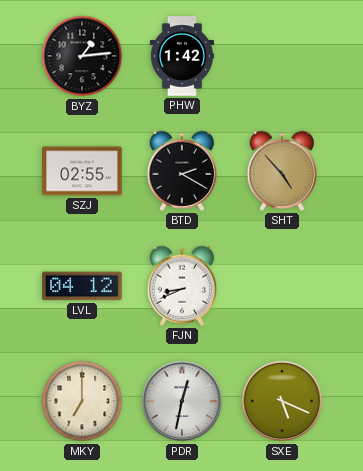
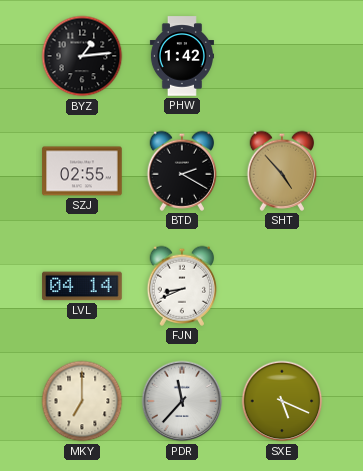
LVL: 04:12 -> 04:14
PDR: 12:32 -> 11:37
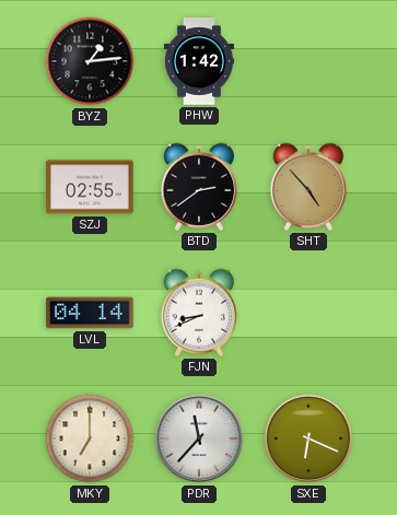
BTD: 2:20 -> 2:39
SXE: 5:19 -> 6:19
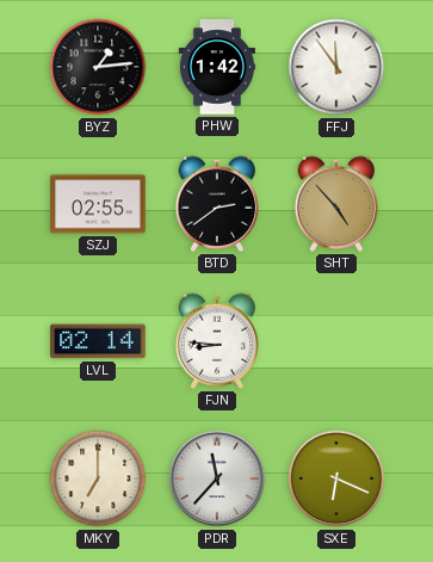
FFJ: none -> 11:54
LVL: 04:14 -> 02:14
FJN: 8:41 -> 8:46
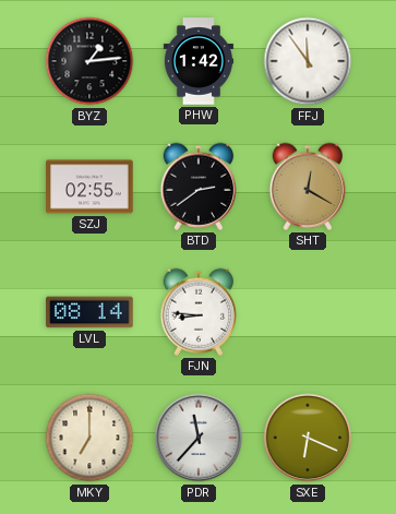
SHT: 4:53 -> 12:20
LVL: 02:14 -> 08:14
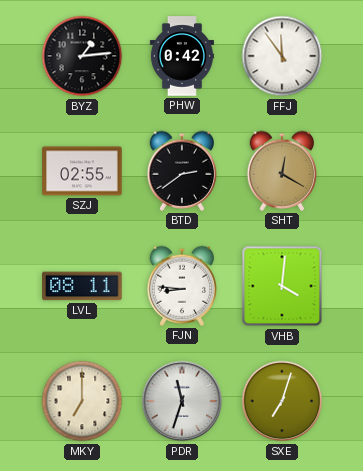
PHW: 1:42 -> 0:42
LVL: 08:14 -> 08:11
VHB: none -> 4:01
PDR: 11:37 -> 11:33
SXE: 6:19 -> 7:03
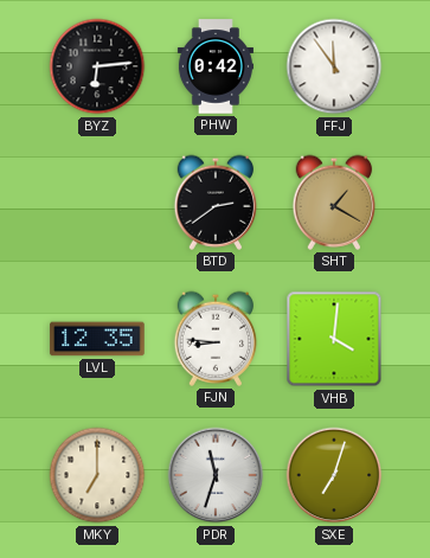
BYZ: 1:14 -> 6:14
SZJ: 02:55 -> none
SHT: 12:20 -> 1:20
LVL: 08:11 -> 12:35
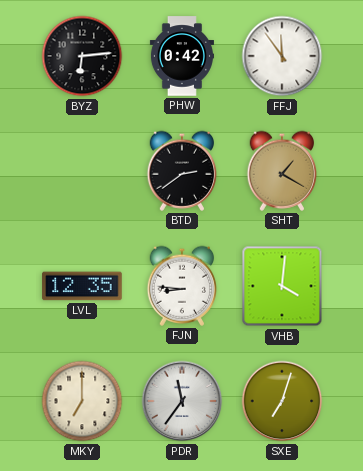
PDR: 11:33 -> 11:36
